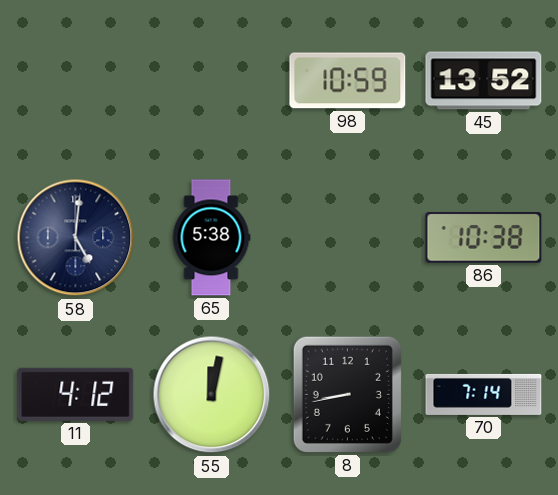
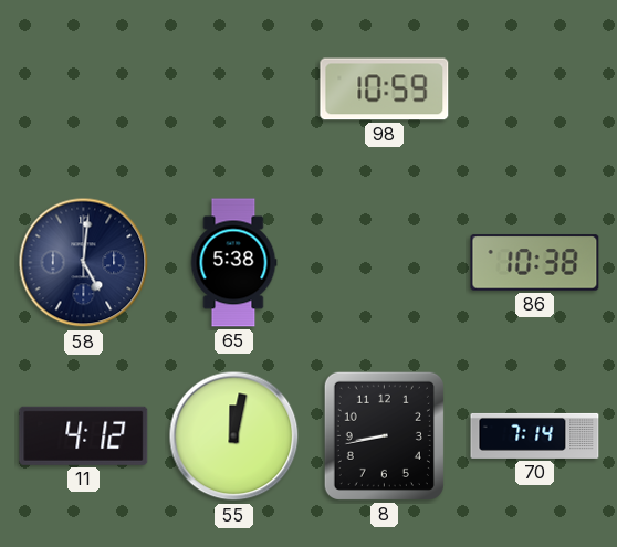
45: 13:52 -> none
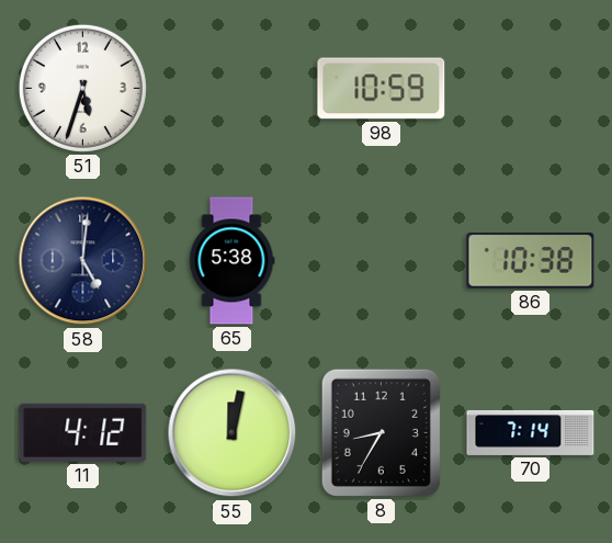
51: none -> 5:33
8: 8:43 -> 8:35
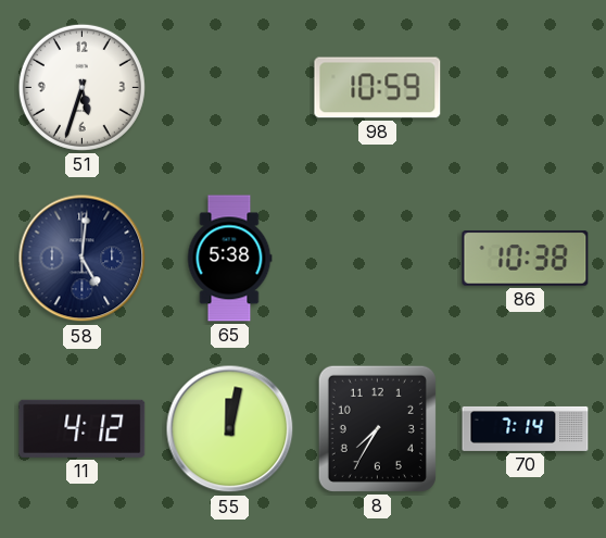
8: 8:35 -> 7:35
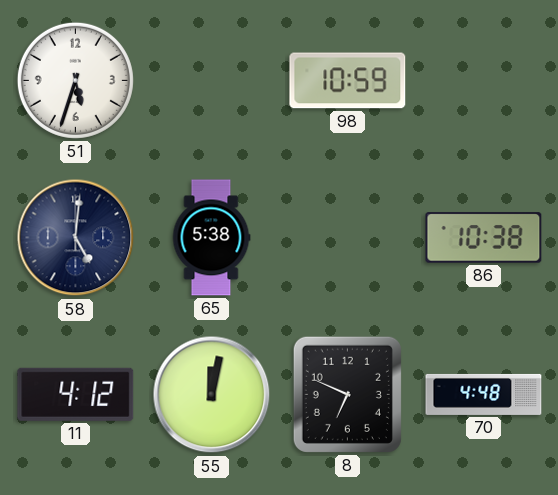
8: 7:35 -> 6:49
70: 7:14 -> 4:48
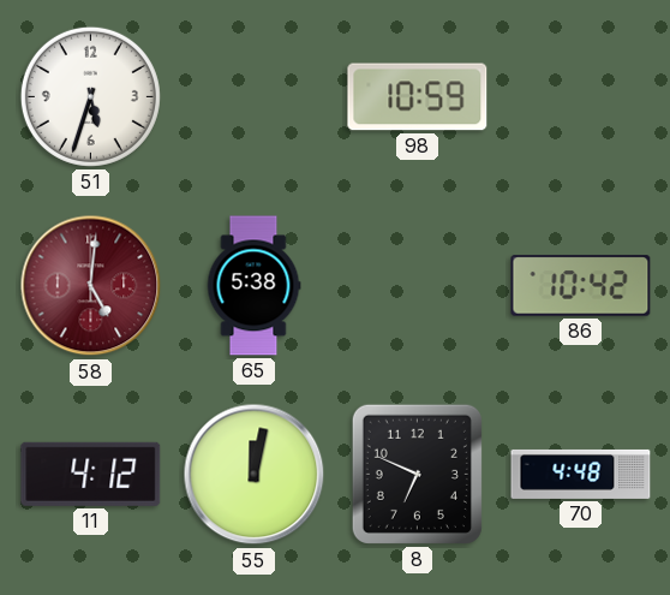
58 dial: navy -> burgundy
86: 10:38 -> 10:42
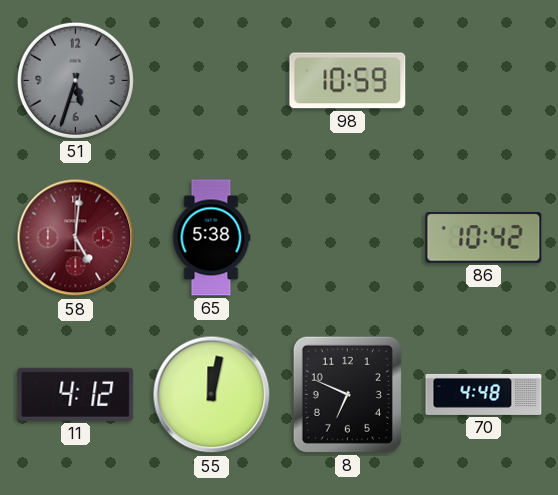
51 dial: white -> grey
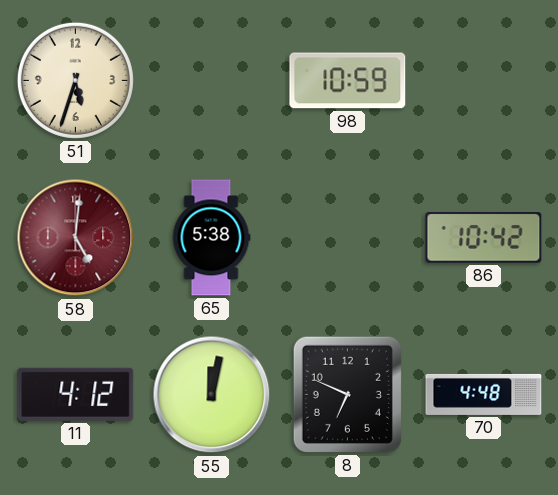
51 dial: grey -> cream
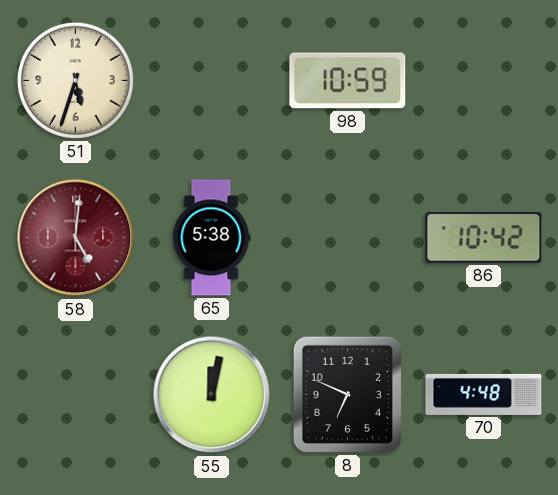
11: 4:12 -> none
